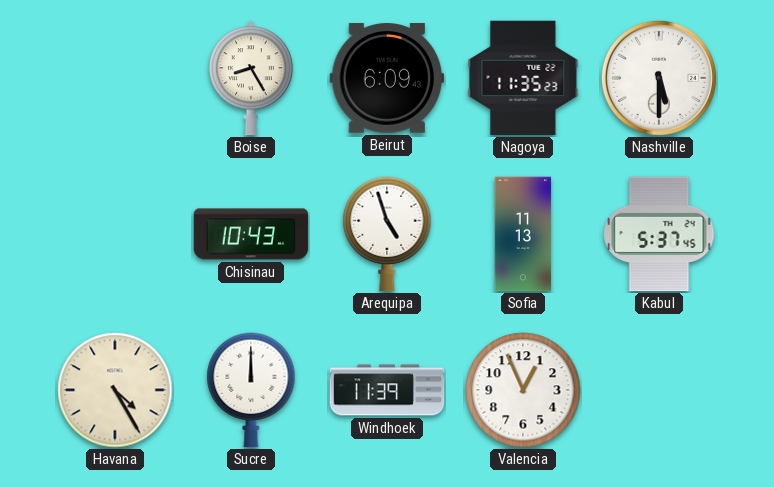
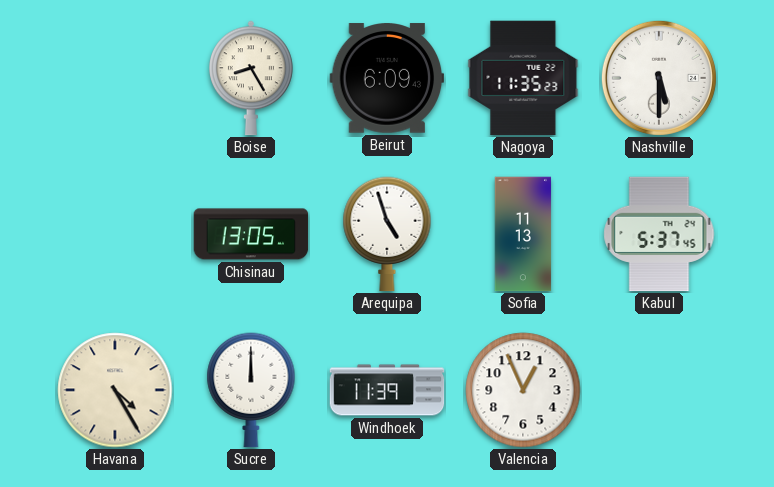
Chisinau: 10:43 -> 13:05
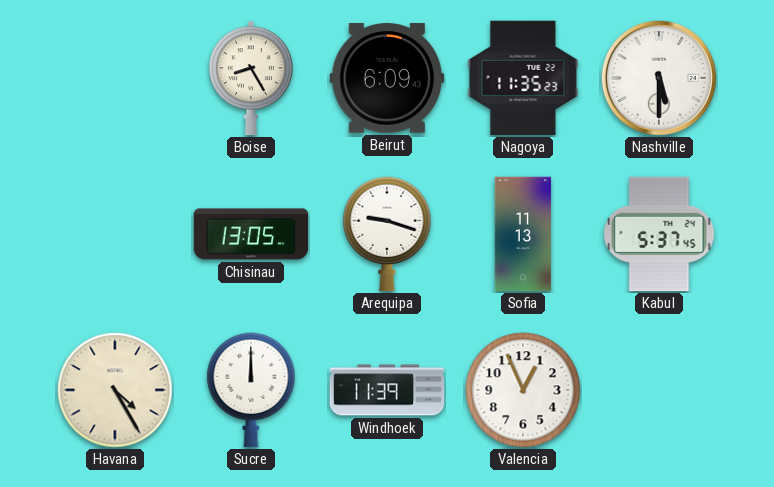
Arequipa: 4:57 -> 9:18
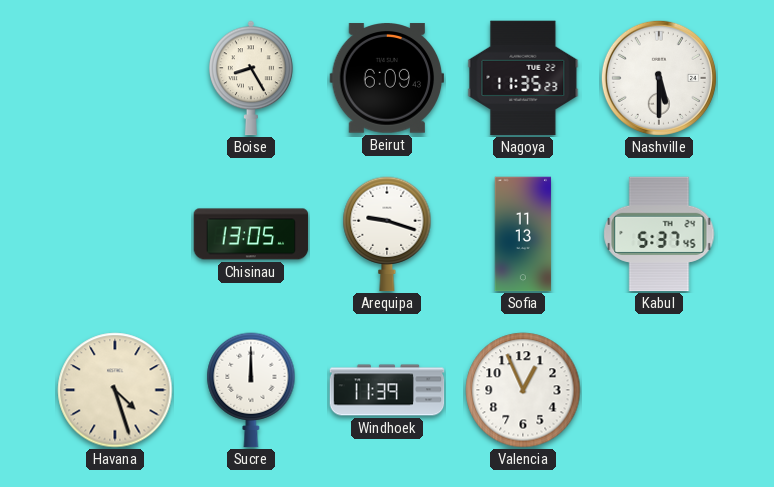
Havana: 4:25 -> 4:27
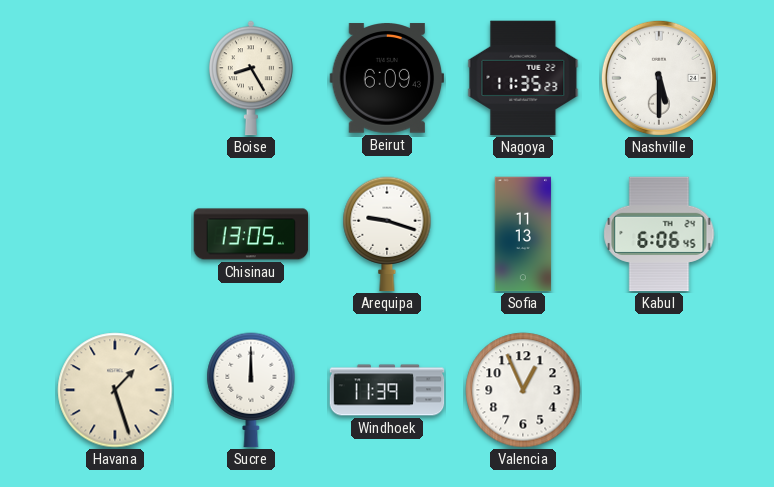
Kabul: 5:37 -> 6:06
Havana: 4:27 -> 1:27
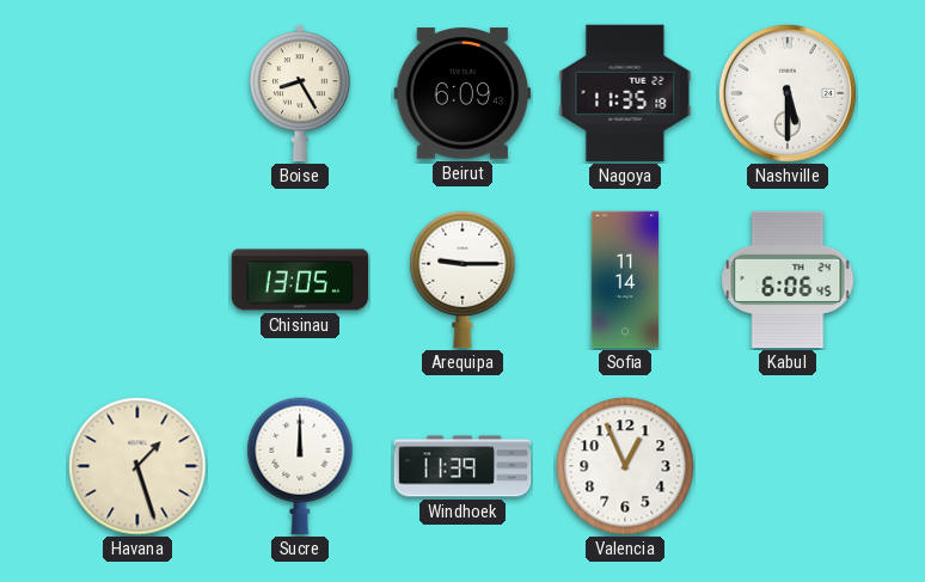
Nagoya: 11:35:23 -> 11:35:18
Arequipa: 9:18 -> 9:15
Sofia: 11:13 -> 11:14
